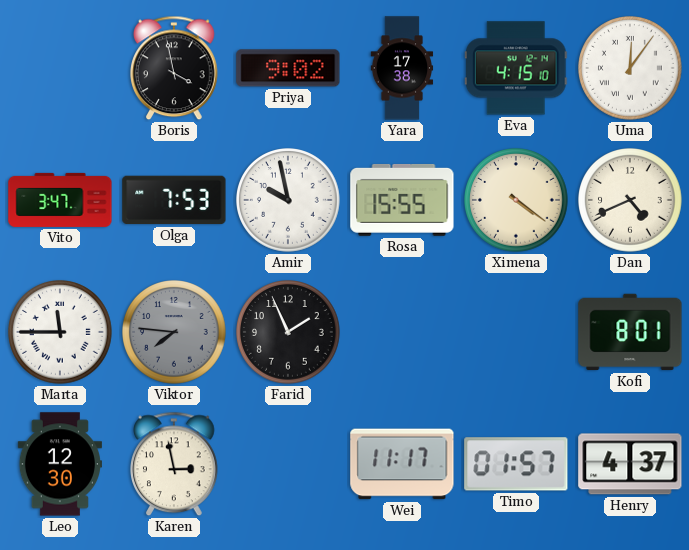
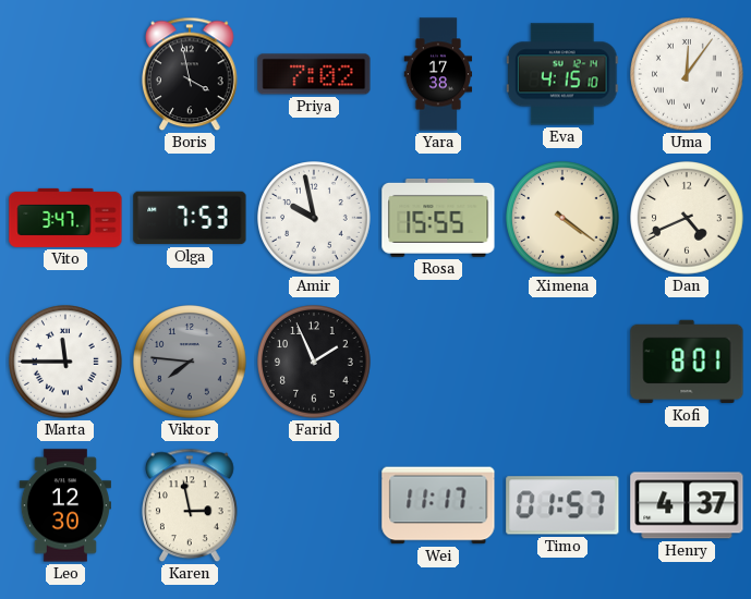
Priya: 9:02 -> 7:02
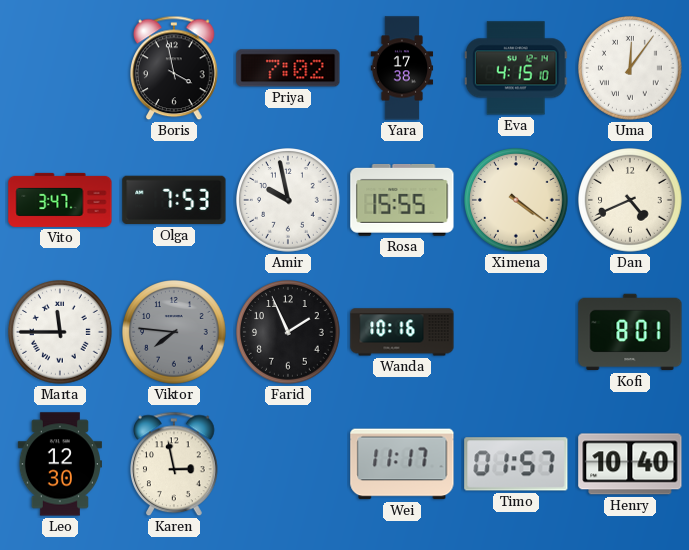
Wanda: none -> 10:16
Henry: 4:37 -> 10:40
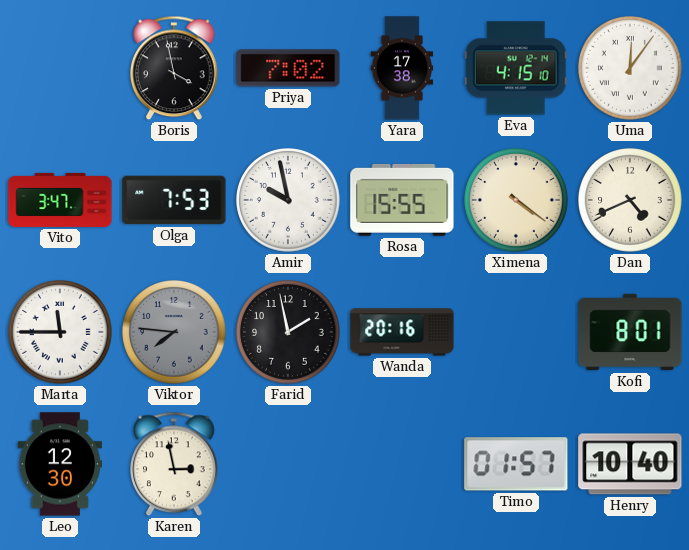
Farid: 1:56 -> 1:58
Wanda: 10:16 -> 20:16
Wei: 11:17 -> none
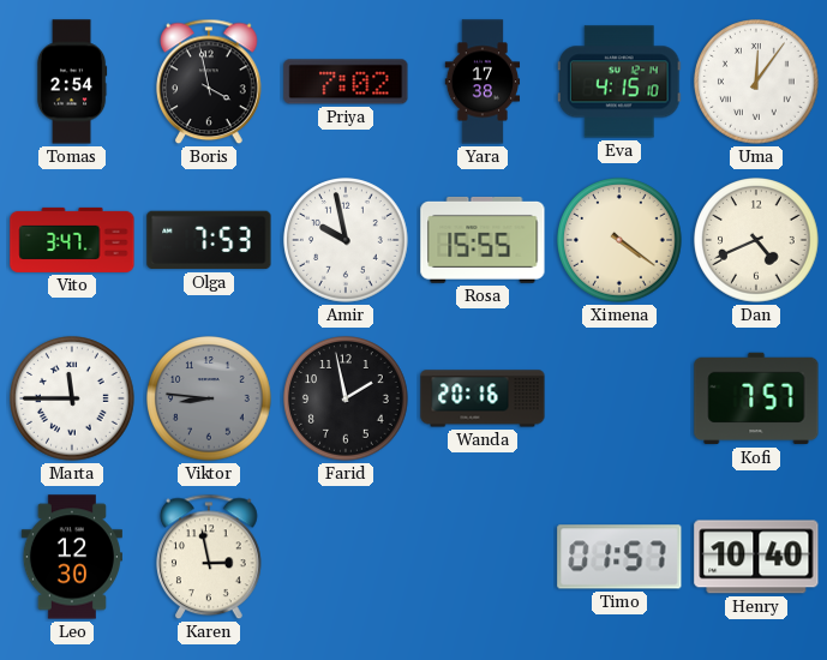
Tomas: none -> 2:54
Viktor: 7:46 -> 8:46
Kofi: 8:01 -> 7:57
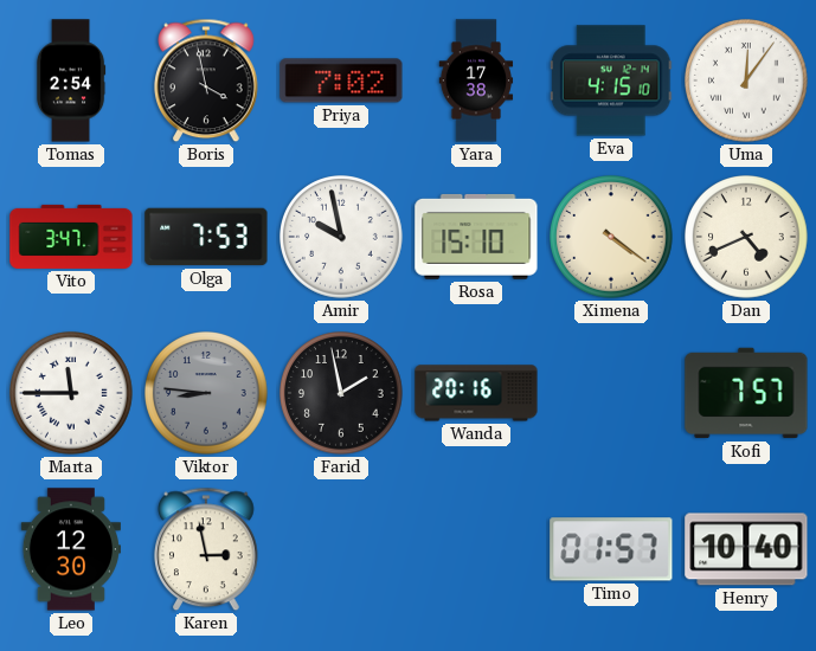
Rosa: 15:55 -> 15:10
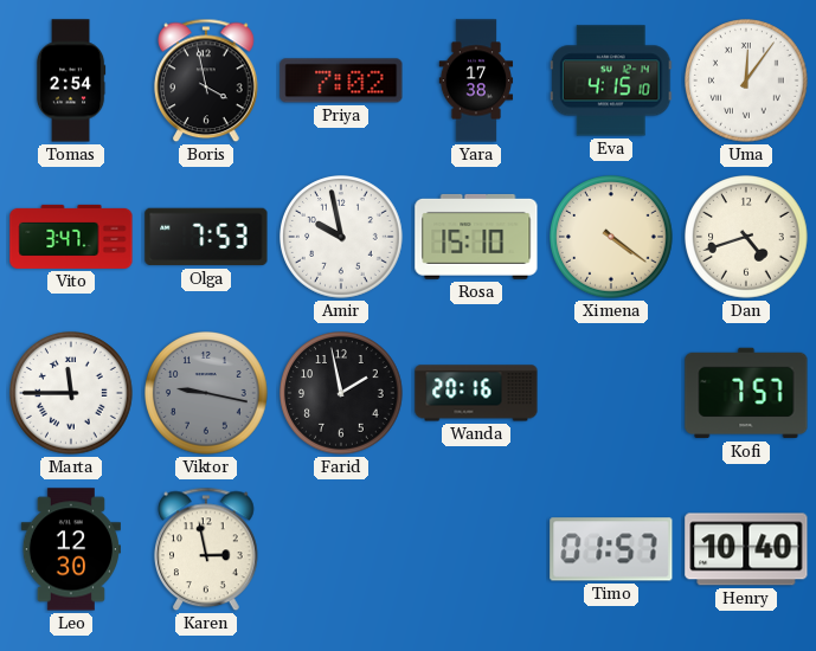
Dan: 4:41 -> 4:42
Viktor: 8:46 -> 9:17
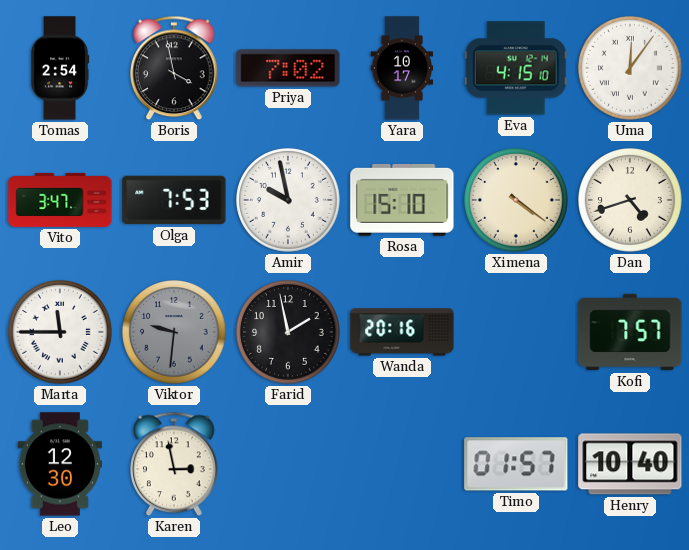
Yara: 17:38 -> 10:17
Viktor: 9:17 -> 9:31
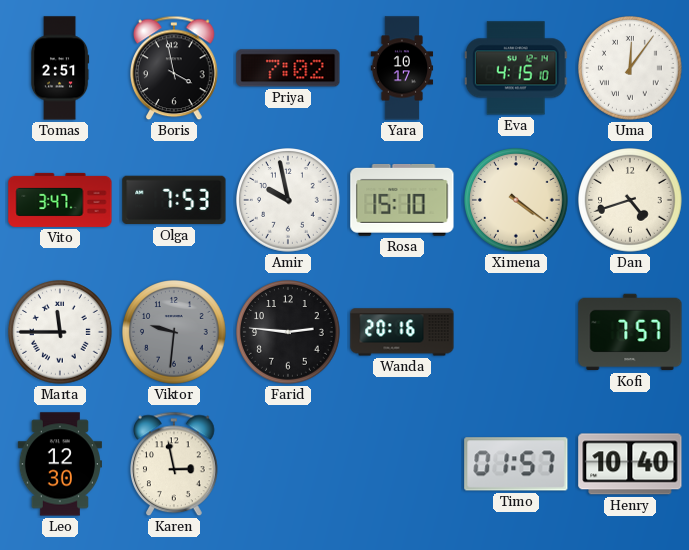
Tomas: 2:54 -> 2:51
Farid: 1:58 -> 2:46
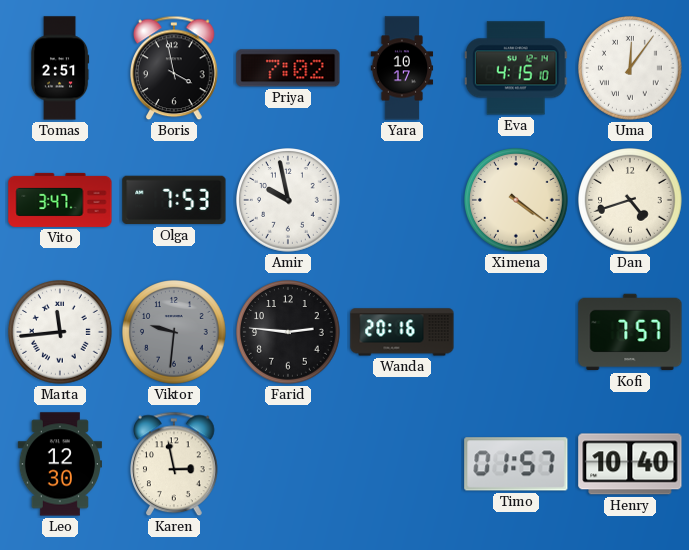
Rosa: 15:10 -> none
Marta: 11:45 -> 11:44
